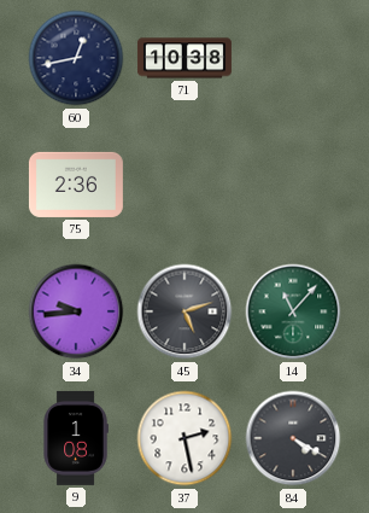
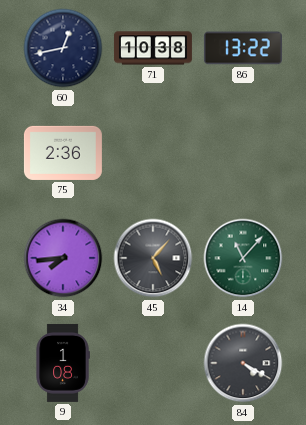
86: none -> 13:22
34: 9:44 -> 7:44
45: 5:12 -> 5:07
37: 2:28 -> none
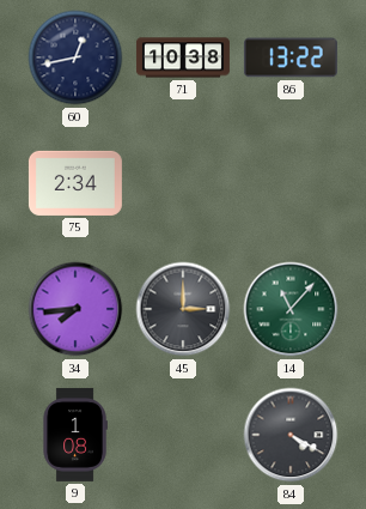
75: 2:36 -> 2:34
45: 5:07 -> 3:00
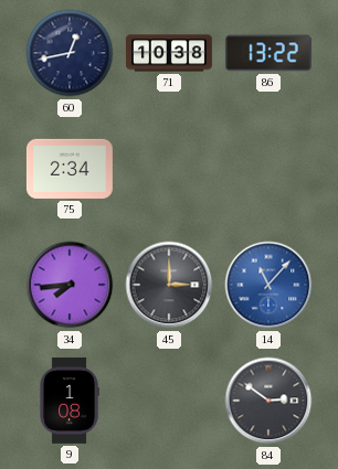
14 dial: green -> blue
84: 4:20 -> 2:51
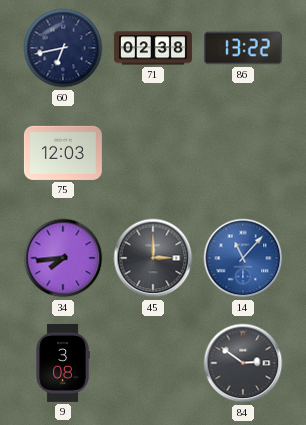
60: 12:43 -> 6:43
71: 10:38 -> 02:38
75: 2:34 -> 12:03
9: 1:08 -> 3:08
